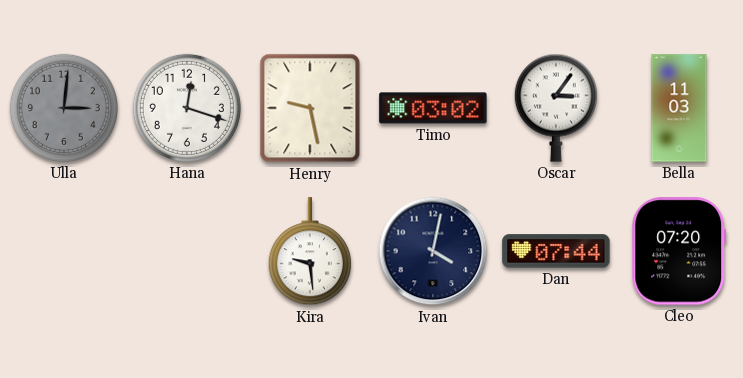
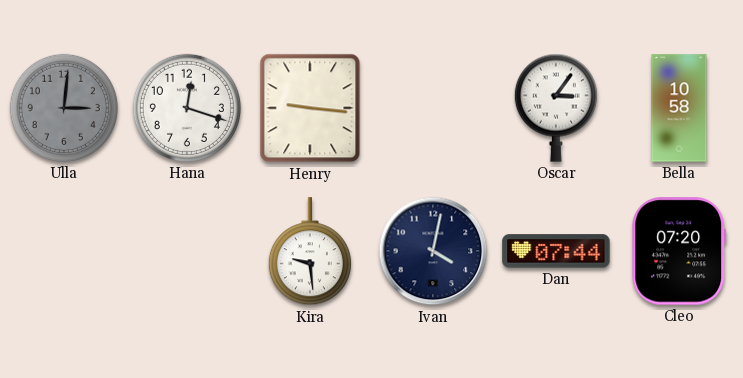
Henry: 9:28 -> 9:16
Timo: 03:02 -> none
Bella: 11:03 -> 10:58
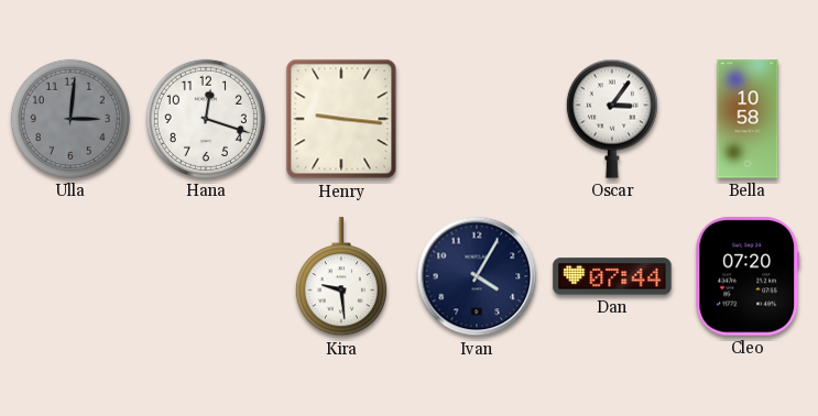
Ivan: 4:02 -> 4:05
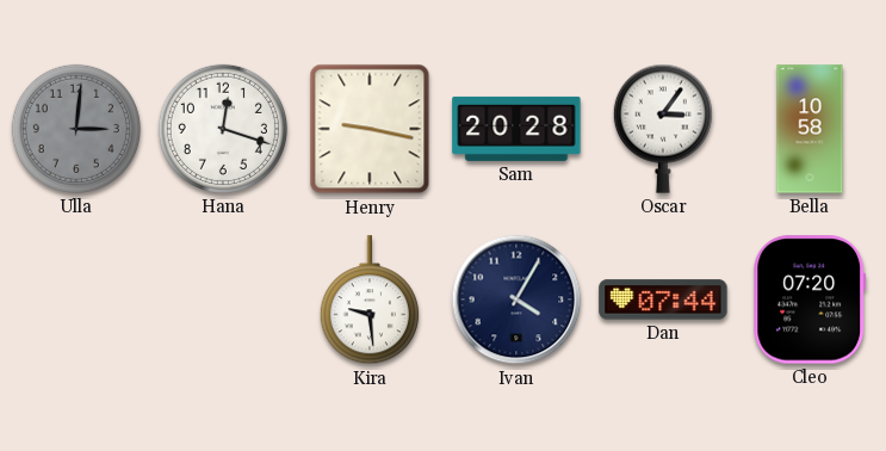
Henry: 9:16 -> 9:17
Sam: none -> 20:28
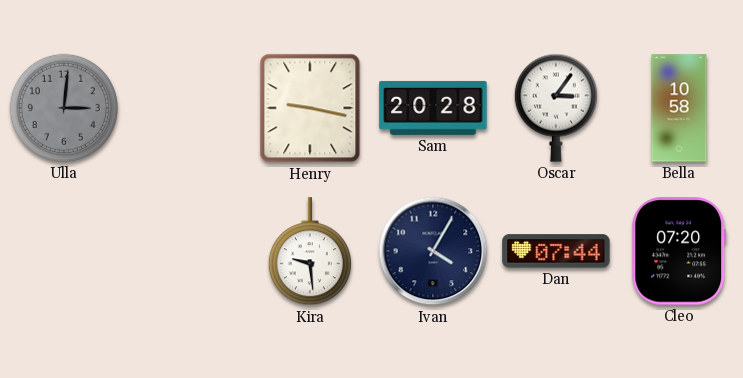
Hana: 12:18 -> none
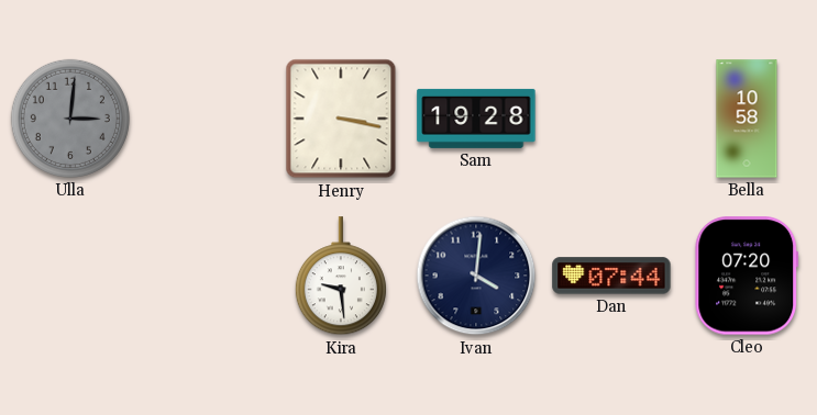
Henry: 9:17 -> 3:17
Sam: 20:28 -> 19:28
Oscar: 3:06 -> none
Ivan: 4:05 -> 4:01
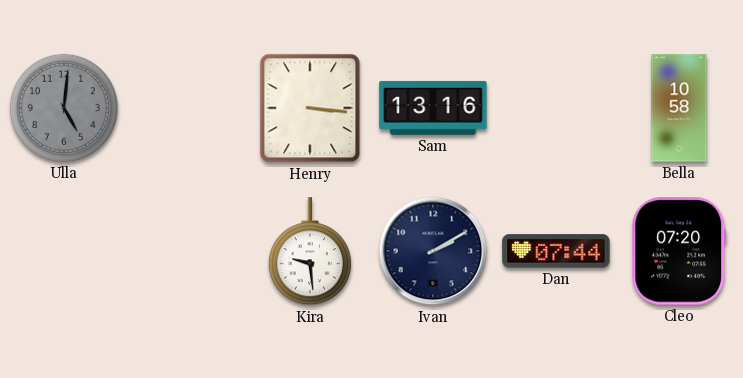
Ulla: 3:01 -> 5:01
Henry: 3:17 -> 3:16
Sam: 19:28 -> 13:16
Ivan: 4:01 -> 2:10
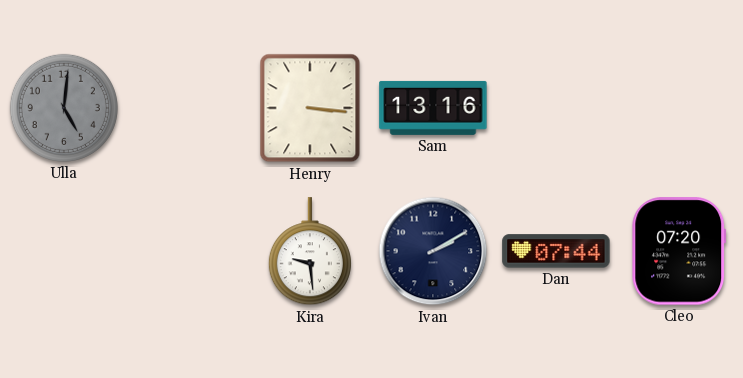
Bella: 10:58 -> none
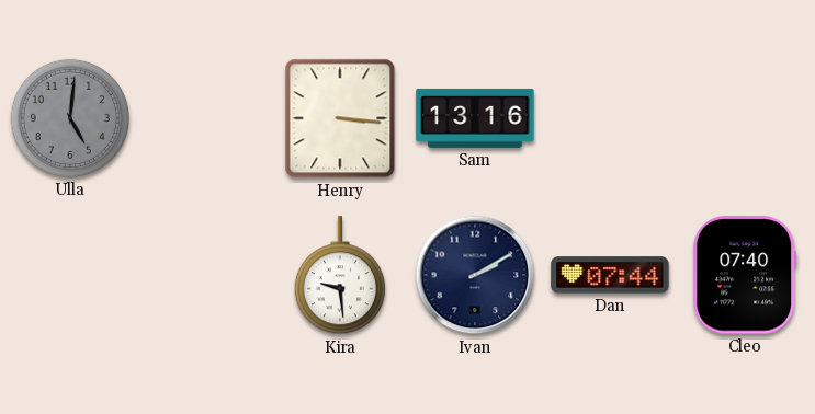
Cleo: 07:20 -> 07:40
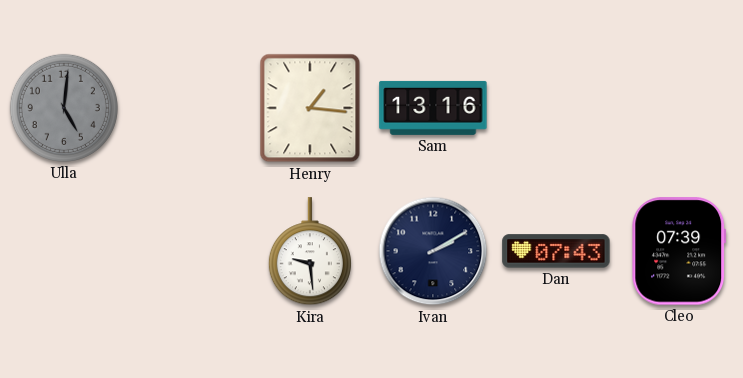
Henry: 3:16 -> 1:16
Dan: 07:44 -> 07:43
Cleo: 07:40 -> 07:39
